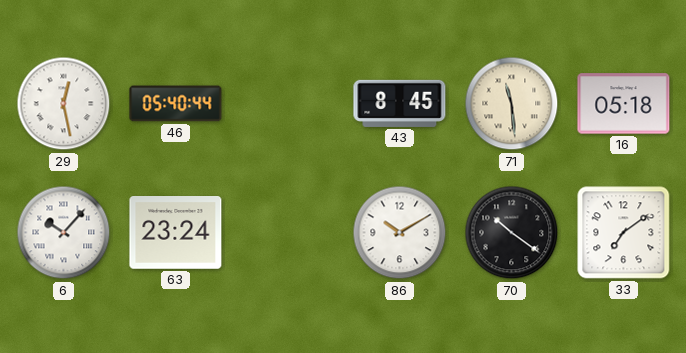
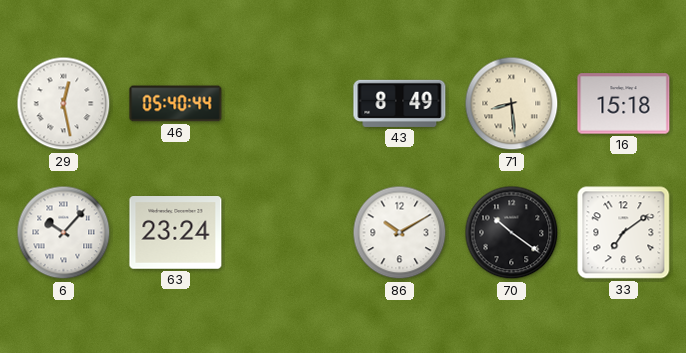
43: 8:45 -> 8:49
71: 11:29 -> 8:29
16: 05:18 -> 15:18
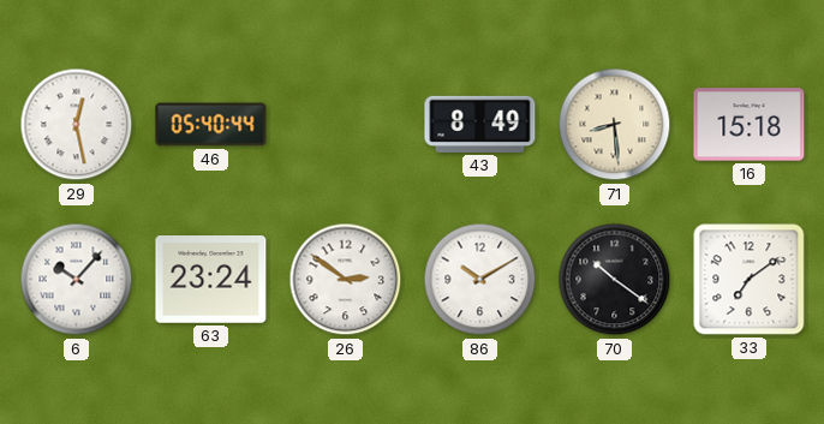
26: none -> 2:51
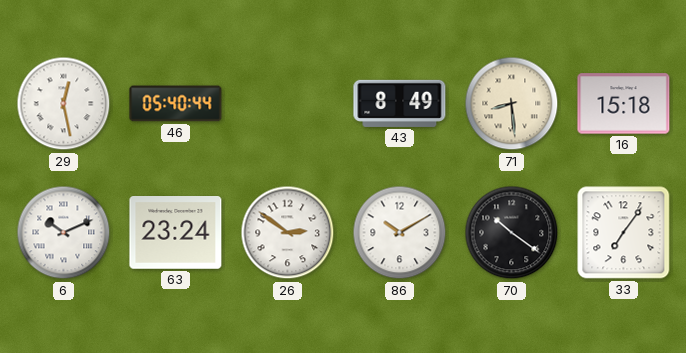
6: 10:07 -> 10:11
33: 7:09 -> 7:06
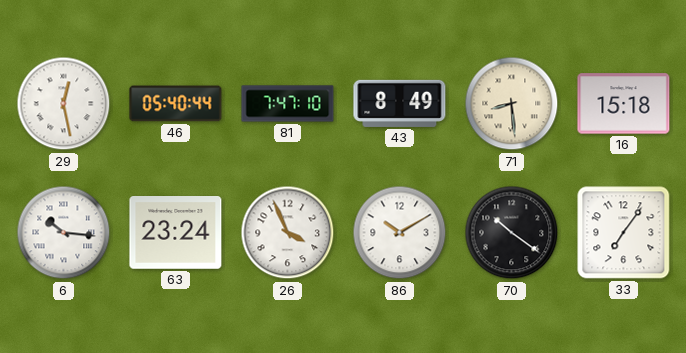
81: none -> 7:47
6: 10:11 -> 10:16
26: 2:51 -> 3:56
